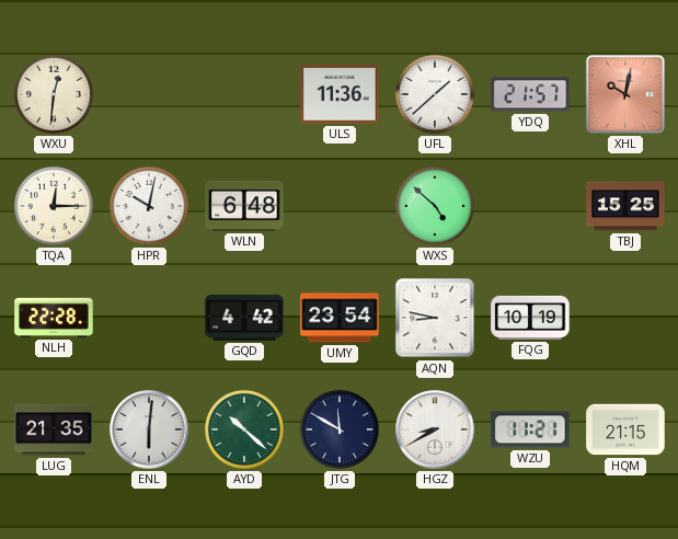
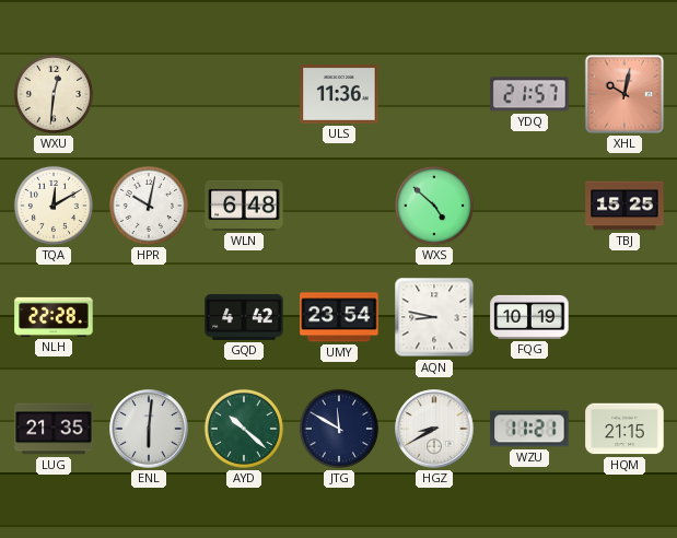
UFL: 1:38 -> none
TQA: 12:15 -> 12:10
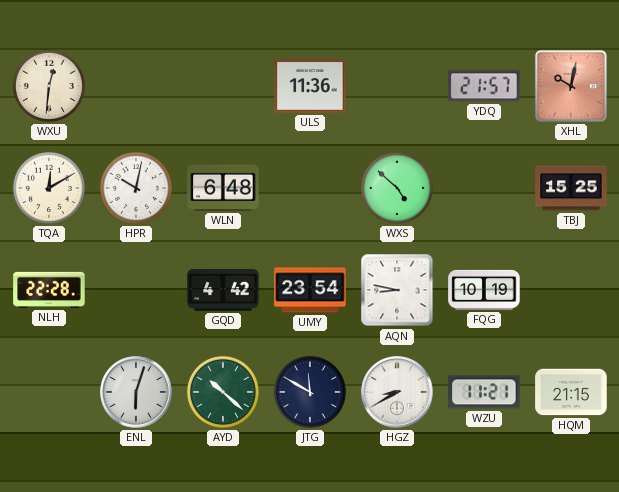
LUG: 21:35 -> none
ENL: 6:01 -> 6:03
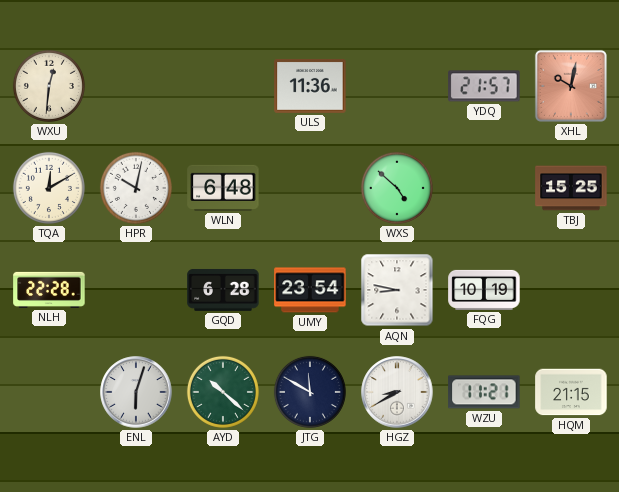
GQD: 4:42 -> 6:28
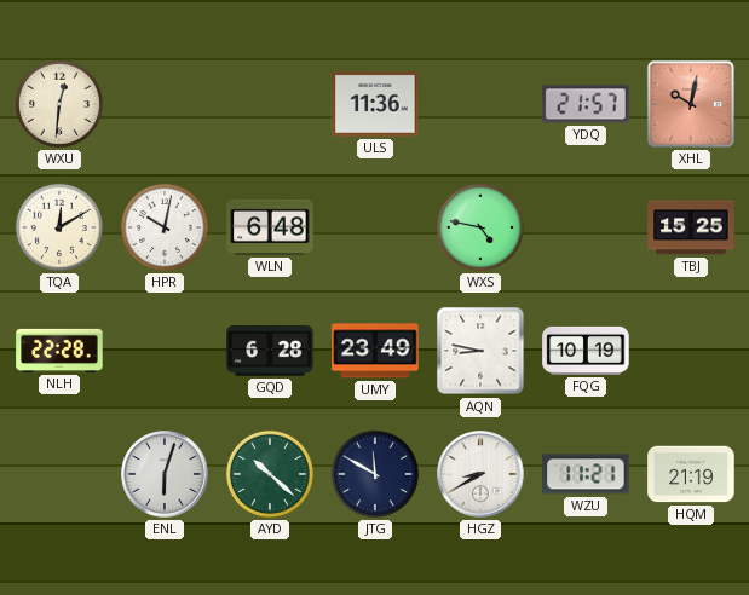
WXS: 4:52 -> 4:47
UMY: 23:54 -> 23:49
HQM: 21:15 -> 21:19
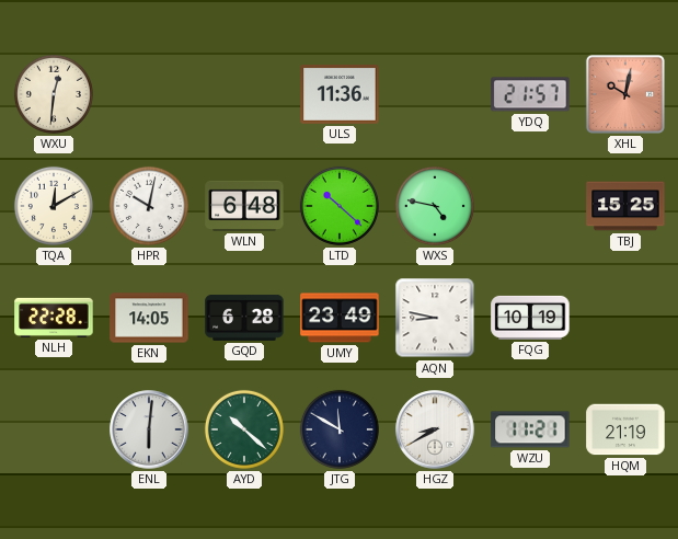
LTD: none -> 10:22
EKN: none -> 14:05
ENL: 6:03 -> 6:01
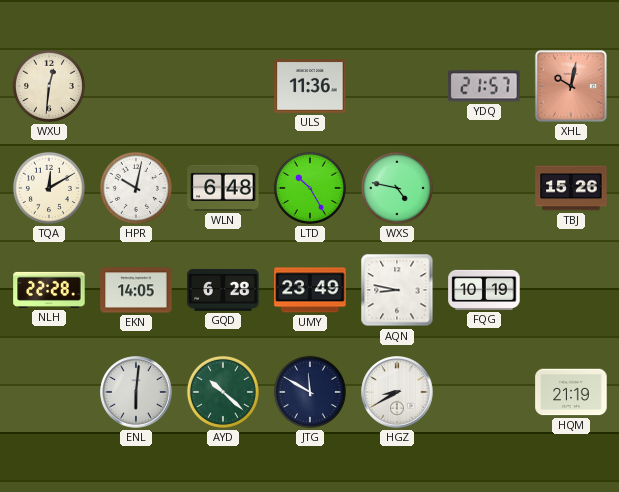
LTD: 10:22 -> 10:25
TBJ: 15:25 -> 15:26
WZU: 11:21 -> none
